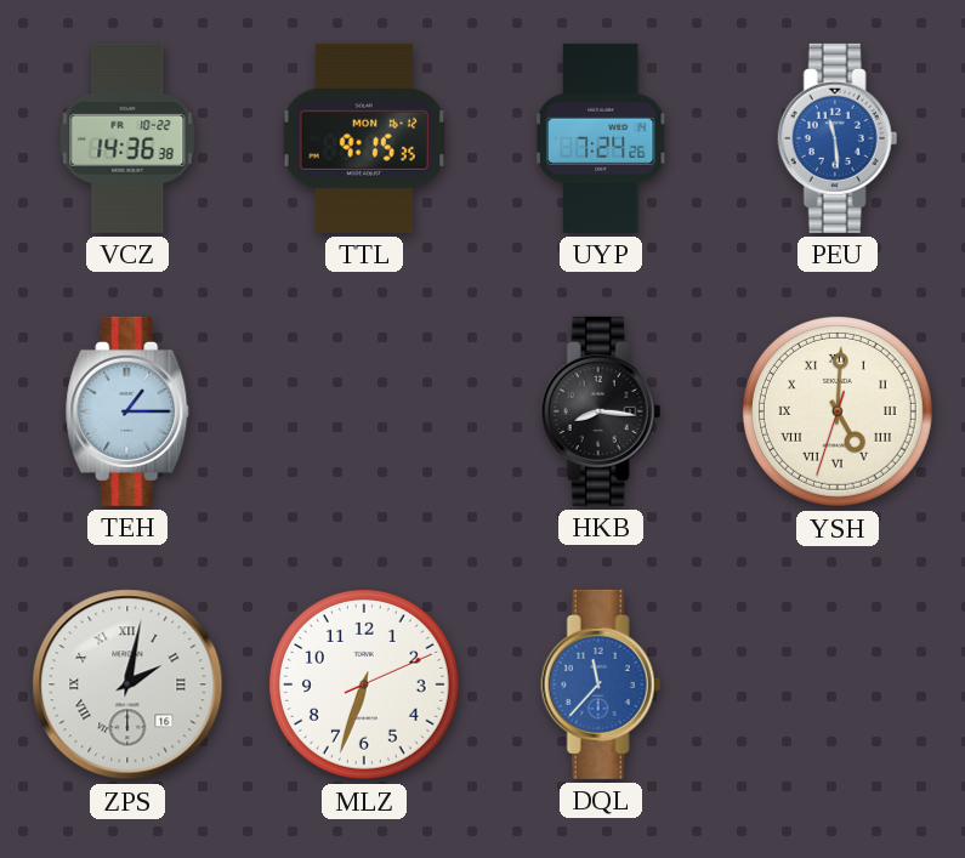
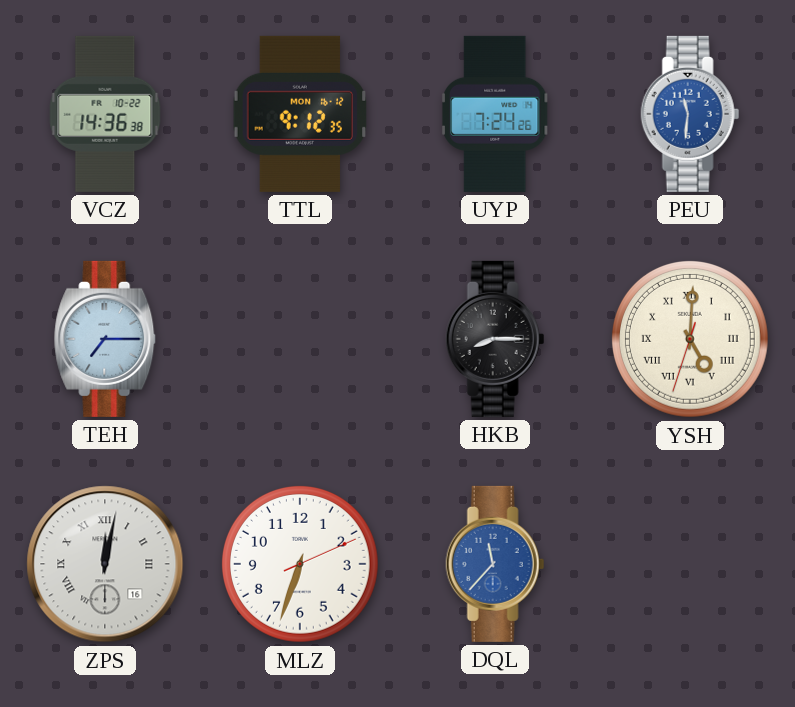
TTL: 9:15 -> 9:12
PEU: 11:29 -> 11:31
TEH: 1:15 -> 7:15
HKB: 8:16 -> 8:15
ZPS: 2:02 -> 12:02
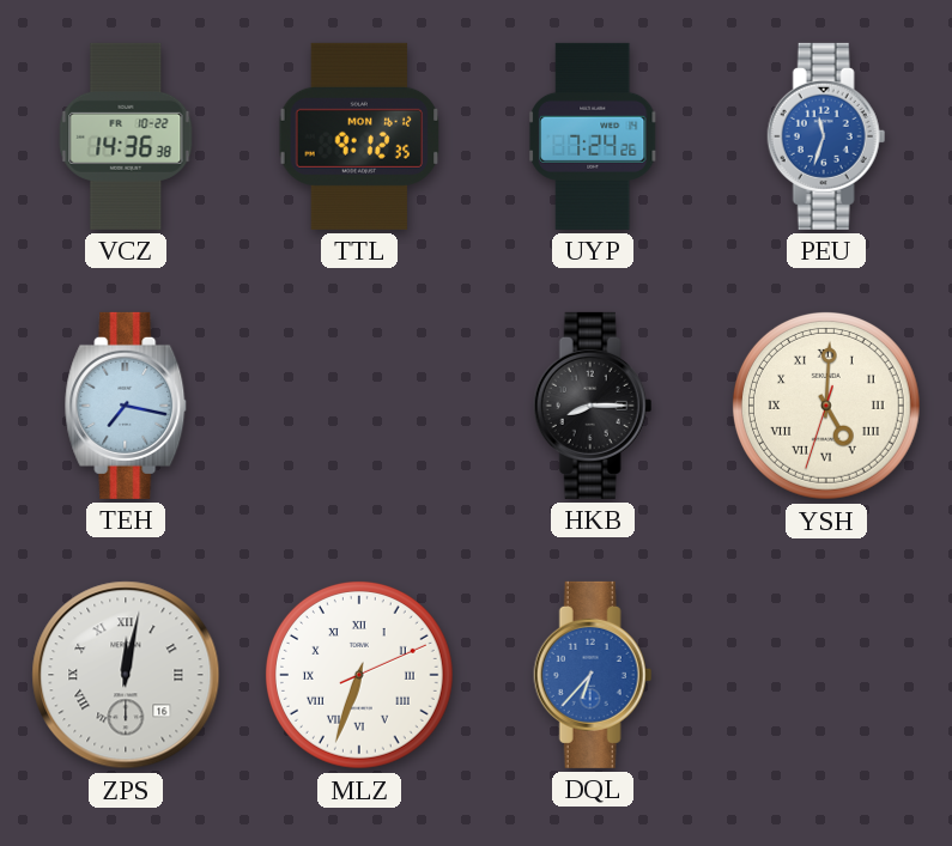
PEU: 11:31 -> 11:33
TEH: 7:15 -> 7:17
MLZ numerals: Arabic -> Roman
DQL: 11:37 -> 6:37
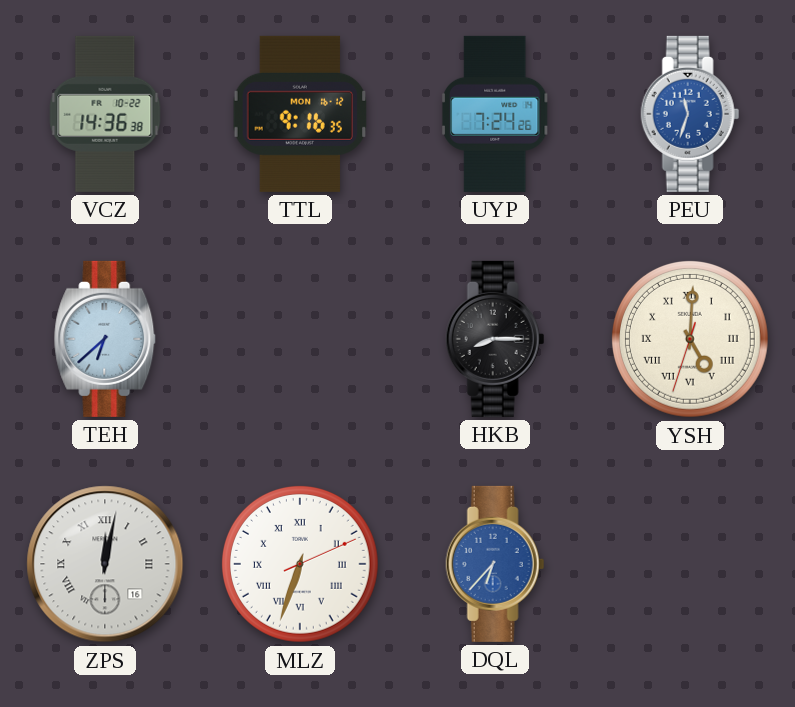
TTL: 9:12 -> 9:16
TEH: 7:17 -> 6:38
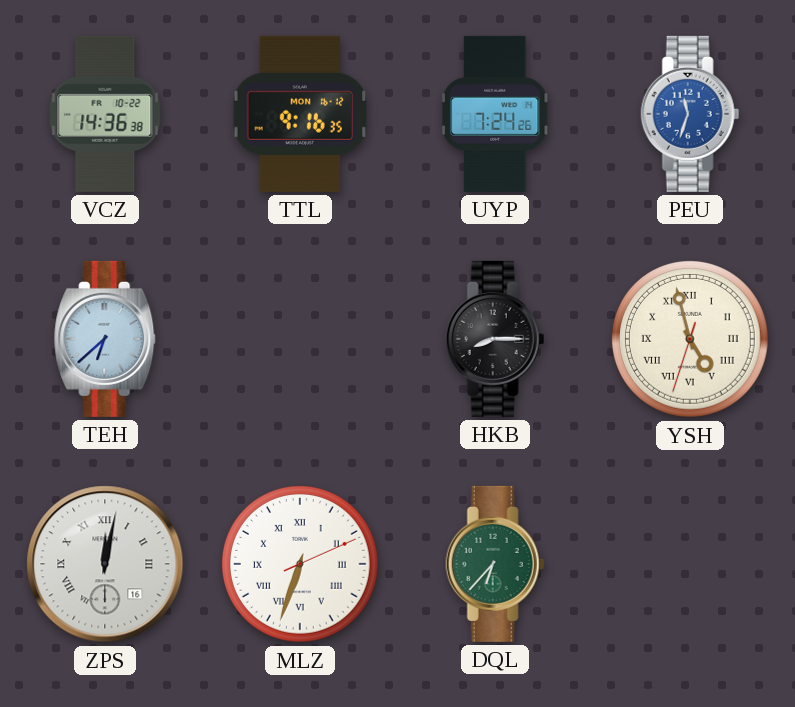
YSH: 5:00 -> 4:57
DQL dial: blue -> green
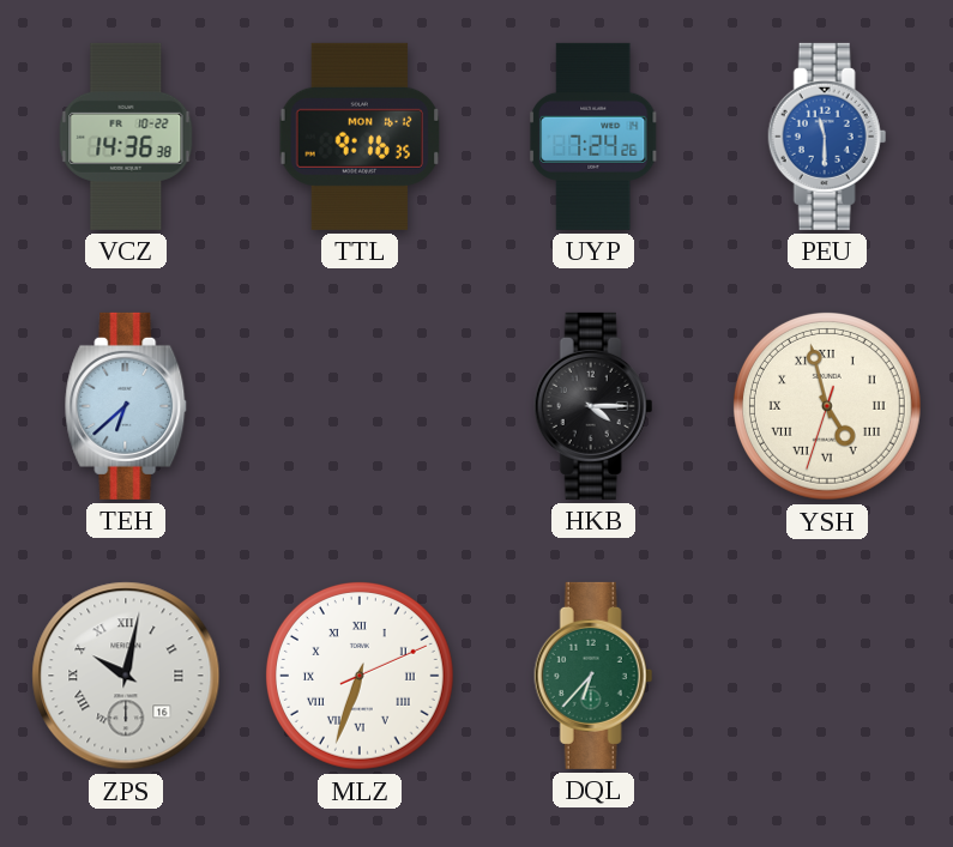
PEU: 11:33 -> 11:30
HKB: 8:15 -> 4:15
ZPS: 12:02 -> 10:02
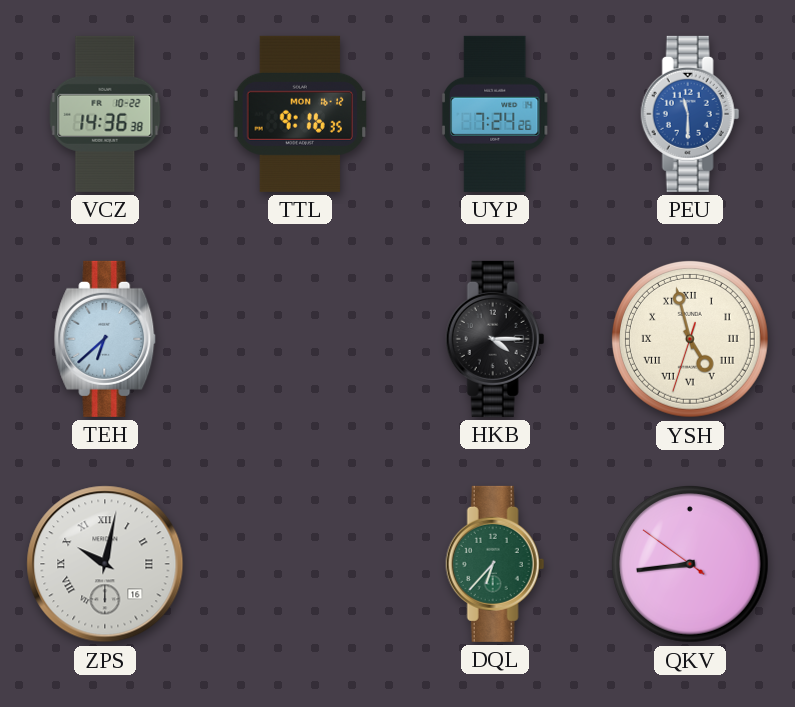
MLZ: 6:33 -> none
QKV: none -> 8:43
